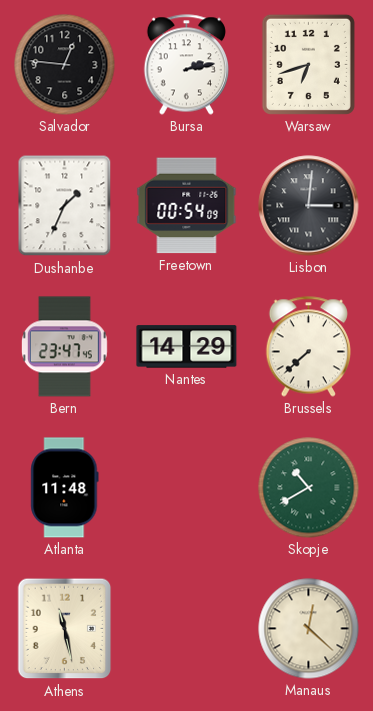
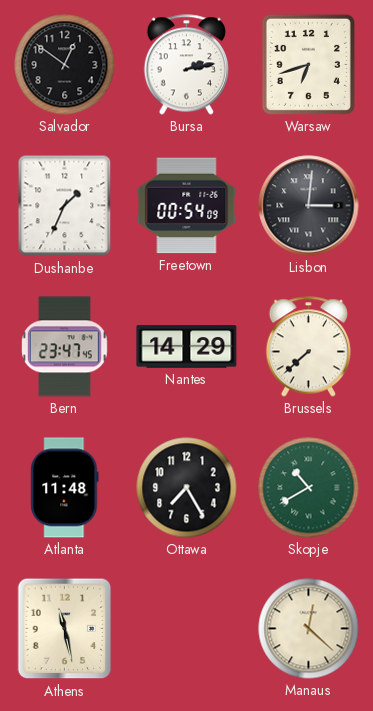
Salvador: 12:46 -> 12:51
Ottawa: none -> 7:25
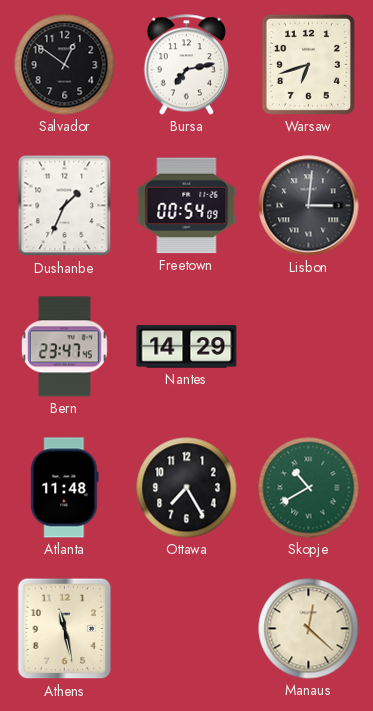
Bursa: 2:13 -> 7:13
Brussels: 7:38 -> none
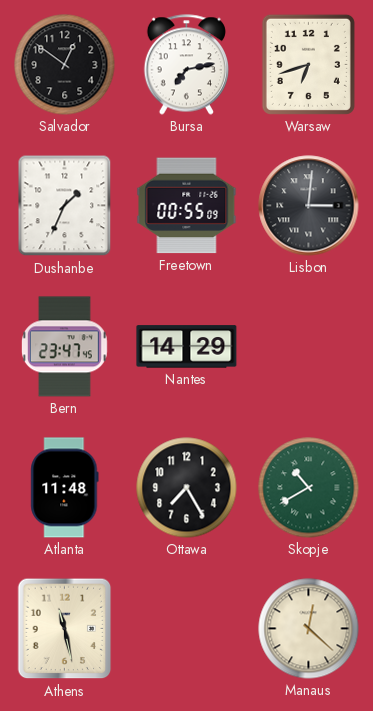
Freetown: 00:54 -> 00:55
